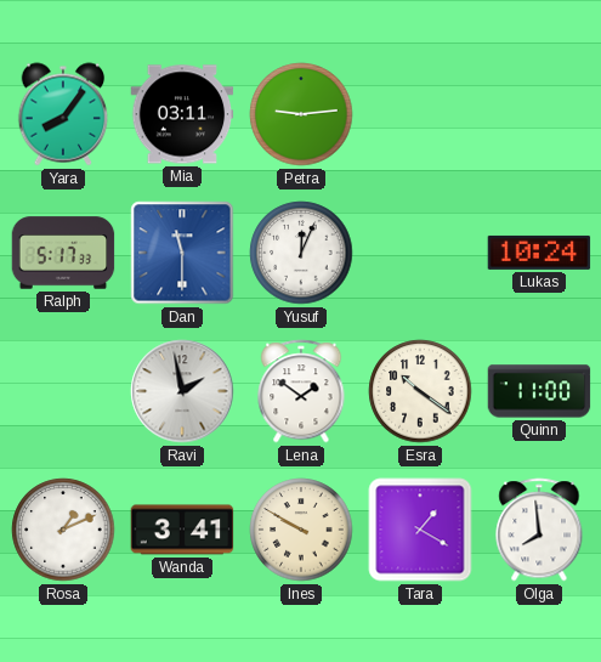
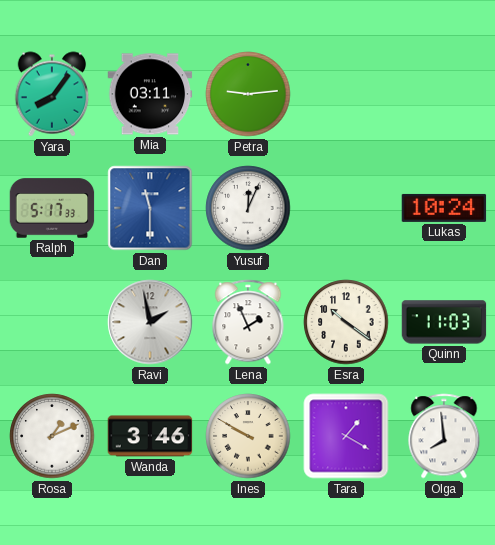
Lena: 1:51 -> 1:56
Quinn: 11:00 -> 11:03
Wanda: 3:41 -> 3:46
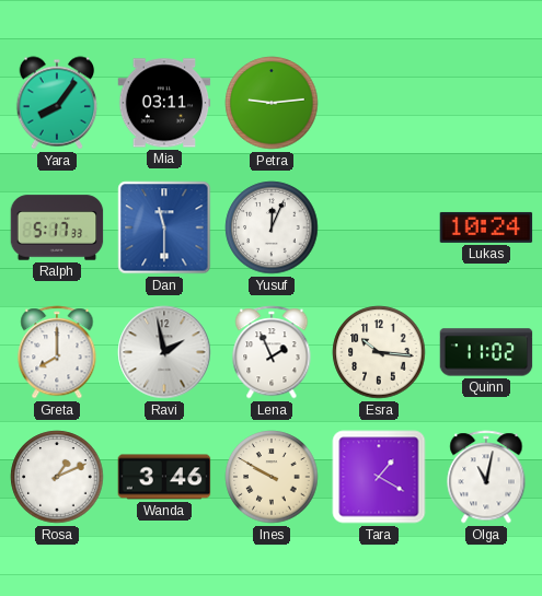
Greta: none -> 8:00
Esra: 10:21 -> 10:16
Quinn: 11:03 -> 11:02
Olga: 7:59 -> 11:02
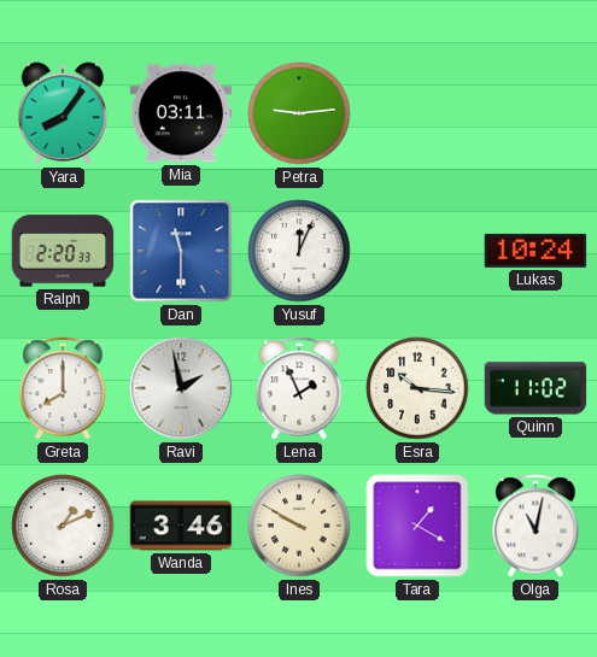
Ralph: 5:17 -> 2:20
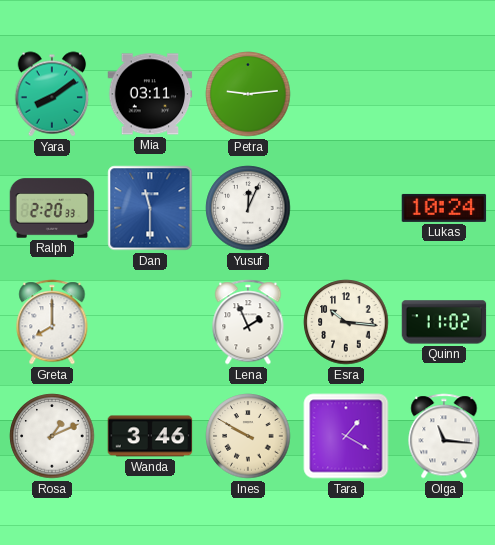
Yara: 8:06 -> 8:09
Ravi: 1:58 -> none
Olga: 11:02 -> 11:16
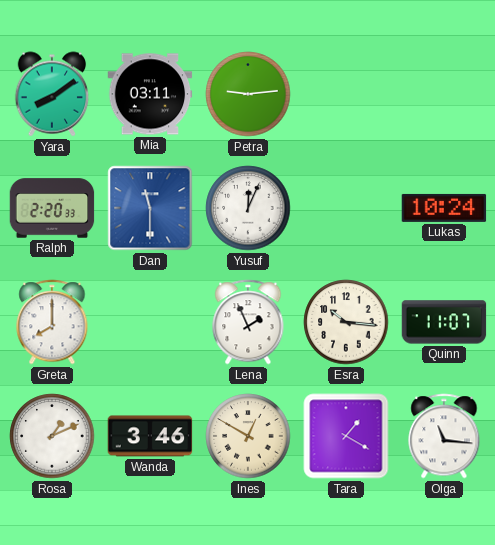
Quinn: 11:02 -> 11:07
Ines: 9:50 -> 12:50
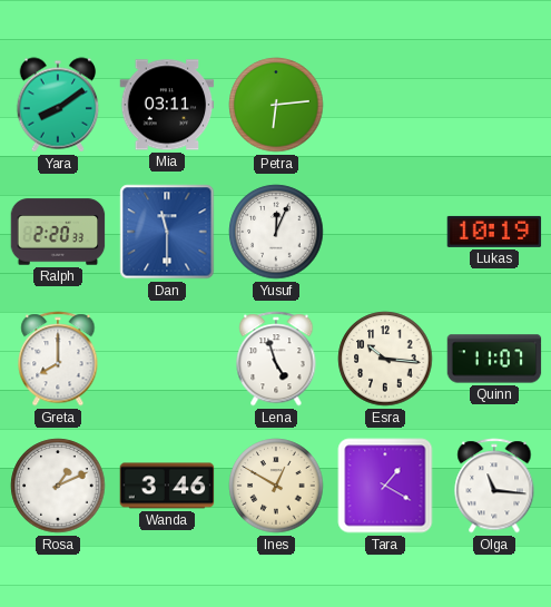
Petra: 9:14 -> 6:14
Lukas: 10:24 -> 10:19
Lena: 1:56 -> 4:57
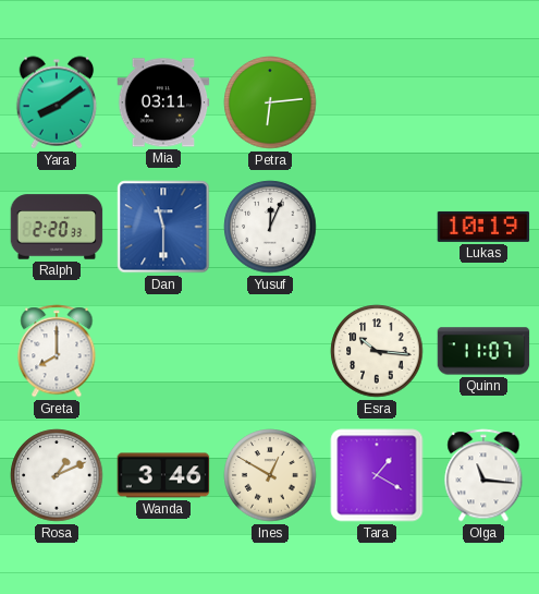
Lena: 4:57 -> none
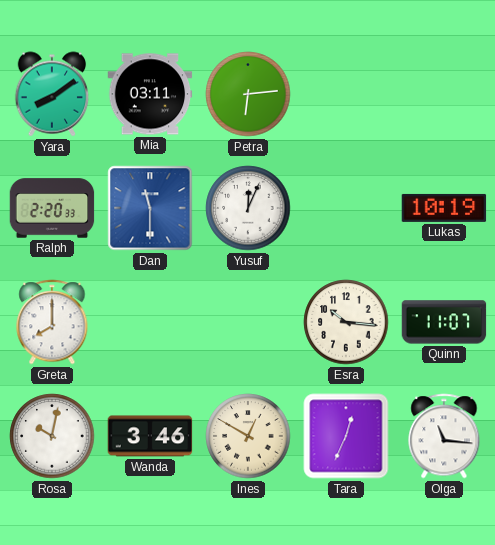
Rosa: 1:11 -> 10:02
Tara: 1:20 -> 12:34
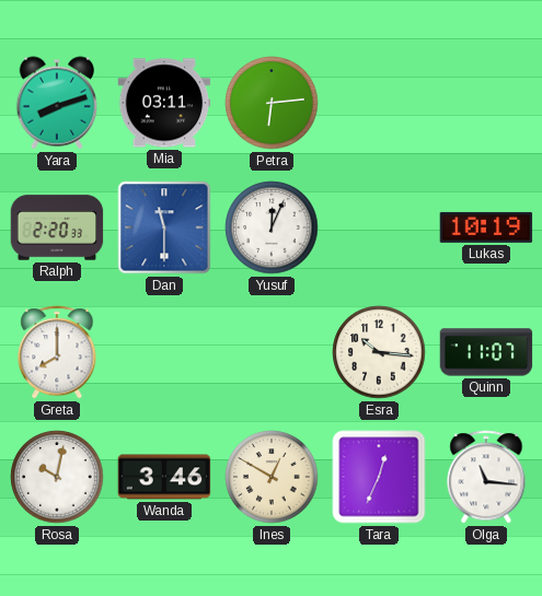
Yara: 8:09 -> 8:12
